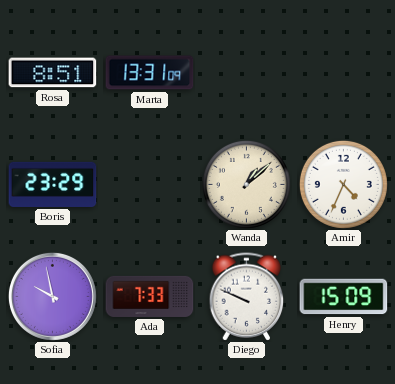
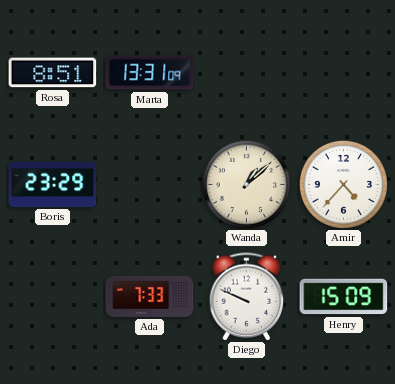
Amir: 4:34 -> 4:37
Sofia: 9:58 -> none
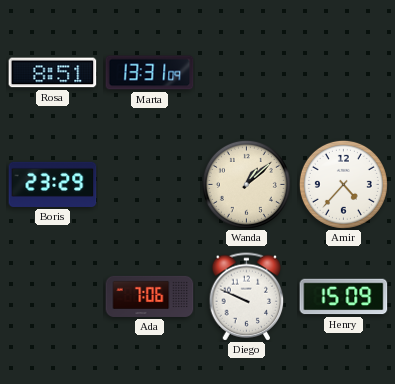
Ada: 7:33 -> 7:06
